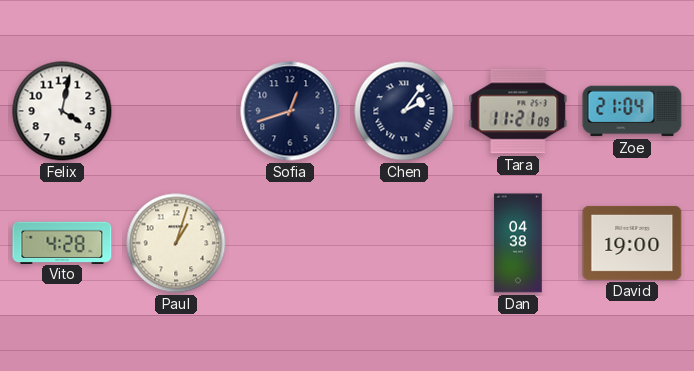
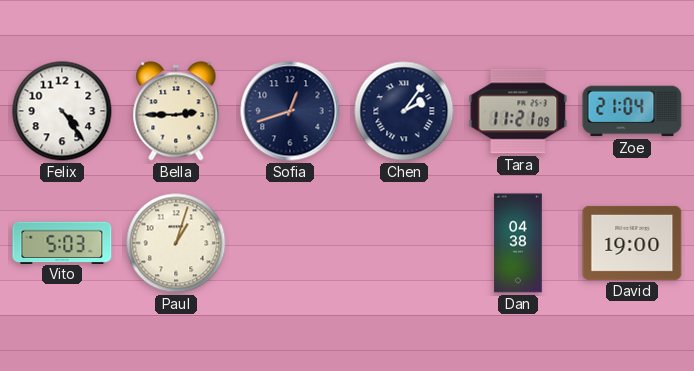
Felix: 4:02 -> 4:24
Bella: none -> 2:45
Vito: 4:28 -> 5:03
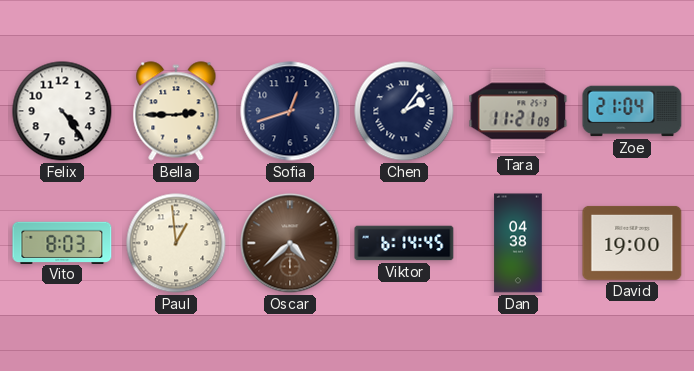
Vito: 5:03 -> 8:03
Paul: 1:03 -> 12:59
Oscar: none -> 4:38
Viktor: none -> 6:14
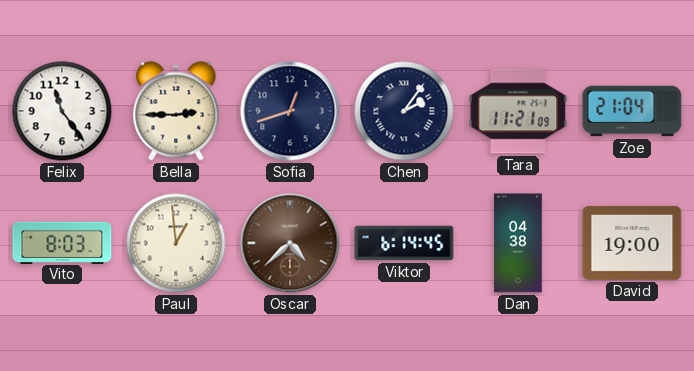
Felix: 4:24 -> 11:24
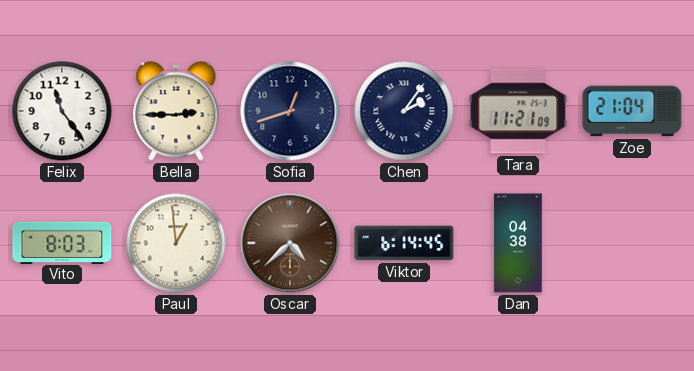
David: 19:00 -> none
